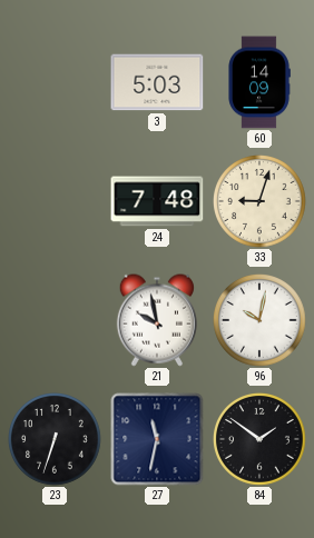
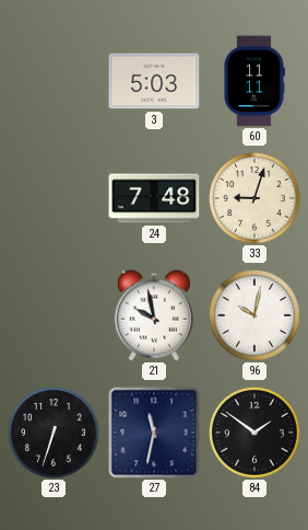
60: 14:09 -> 11:11
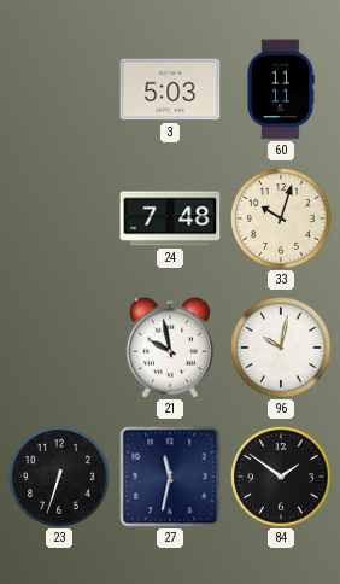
33: 9:03 -> 10:03
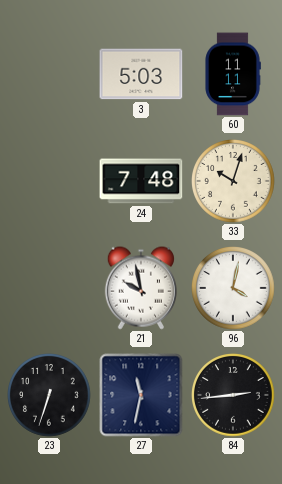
96: 10:02 -> 4:02
84: 1:51 -> 2:44
